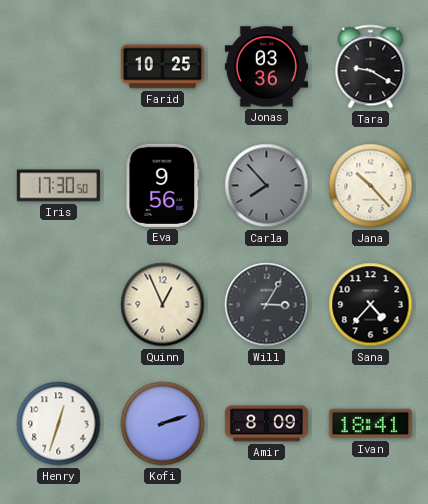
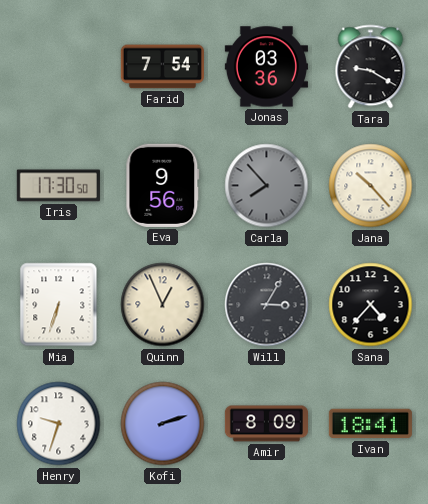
Farid: 10:25 -> 7:54
Mia: none -> 6:33
Henry: 12:33 -> 9:33
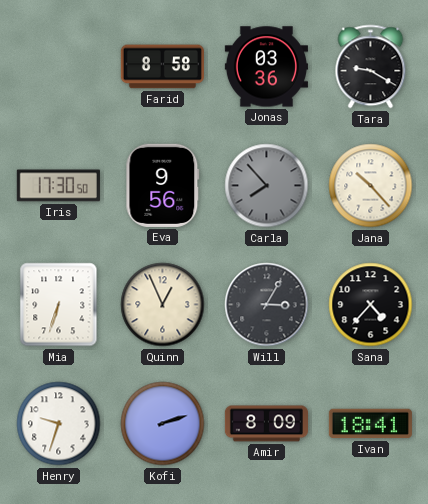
Farid: 7:54 -> 8:58
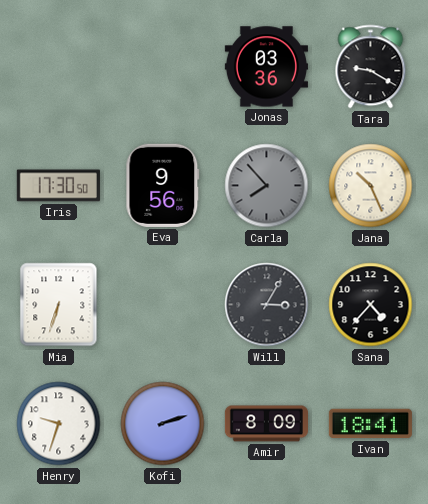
Farid: 8:58 -> none
Jana: 10:23 -> 10:26
Quinn: 12:56 -> none
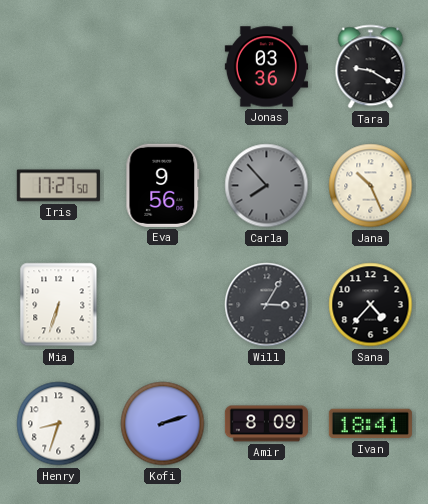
Iris: 17:30 -> 17:27
Henry: 9:33 -> 8:33
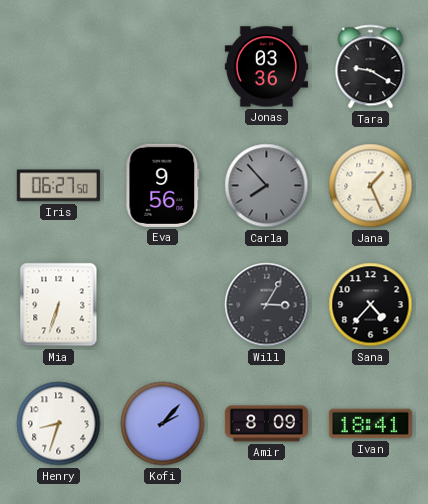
Iris: 17:27 -> 06:27
Jana: 10:26 -> 1:26
Kofi: 2:12 -> 2:07
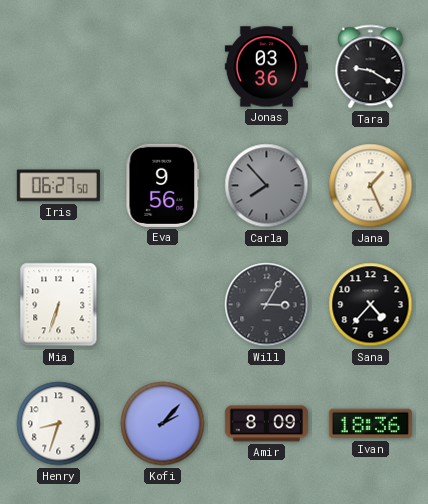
Ivan: 18:41 -> 18:36
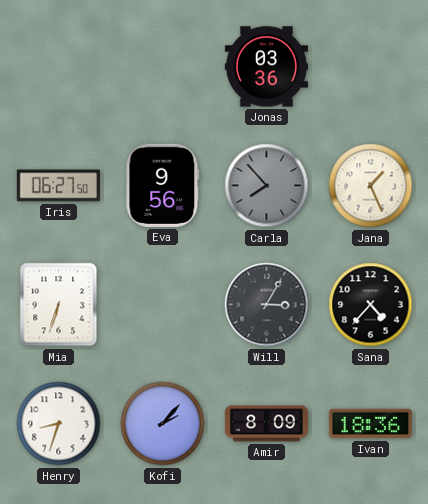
Tara: 9:20 -> none
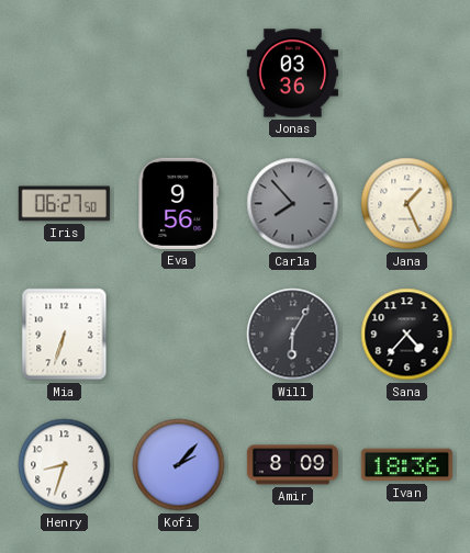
Will: 3:05 -> 6:05
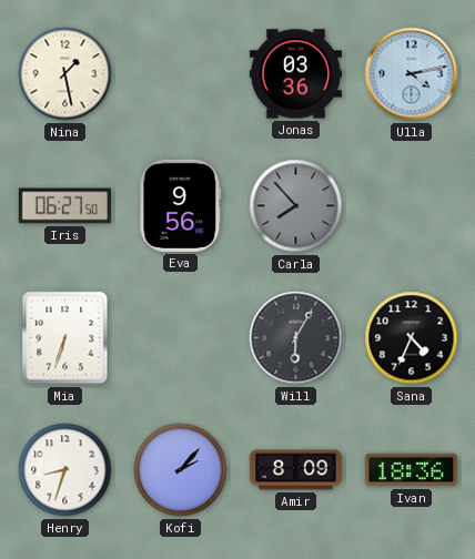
Nina: none -> 1:28
Ulla: none -> 4:13
Jana: 1:26 -> none
Sana: 4:37 -> 4:34
